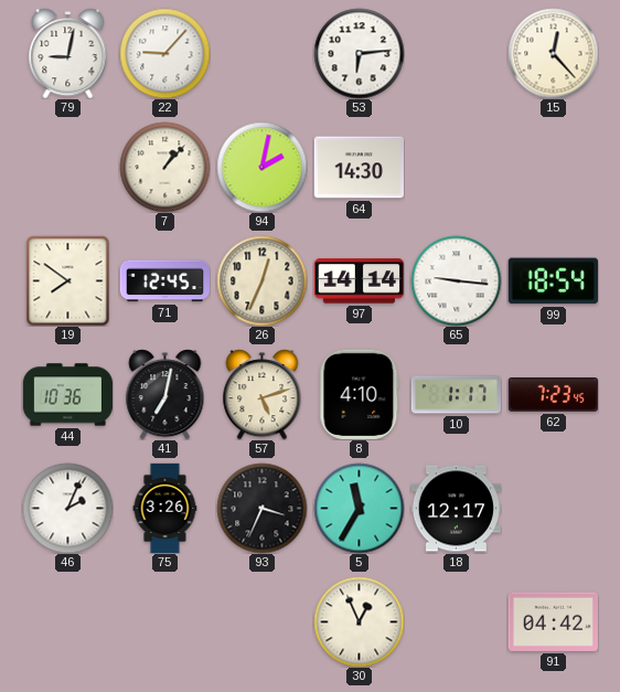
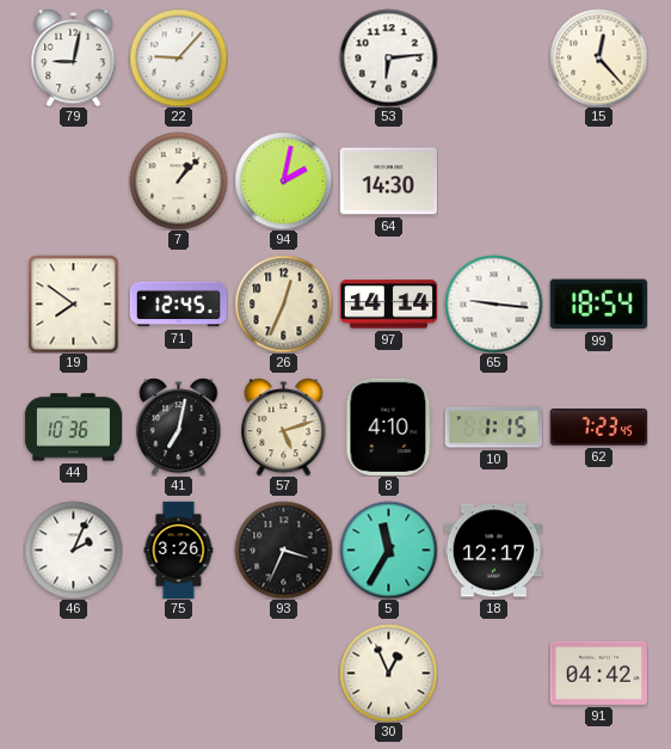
10: 1:17 -> 1:15
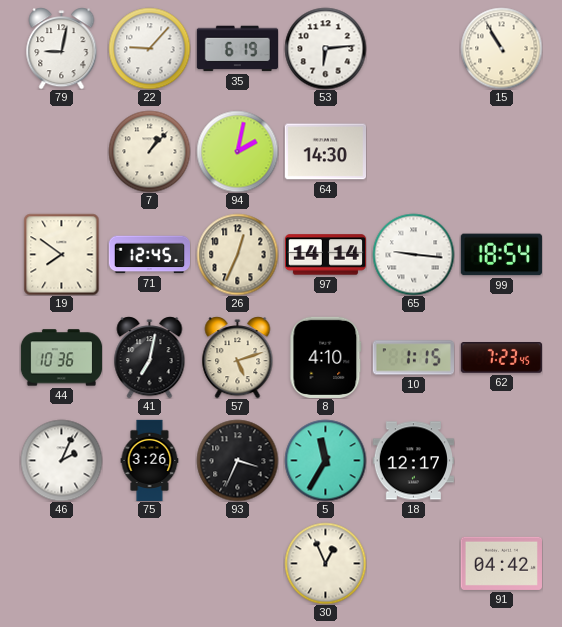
35: none -> 6:19
15: 12:23 -> 10:55
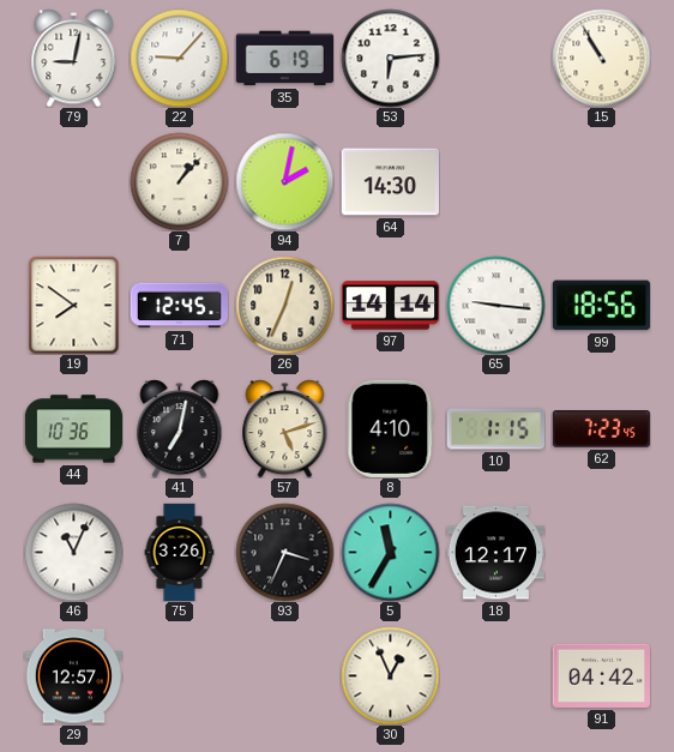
99: 18:54 -> 18:56
46: 2:04 -> 11:04
29: none -> 12:57
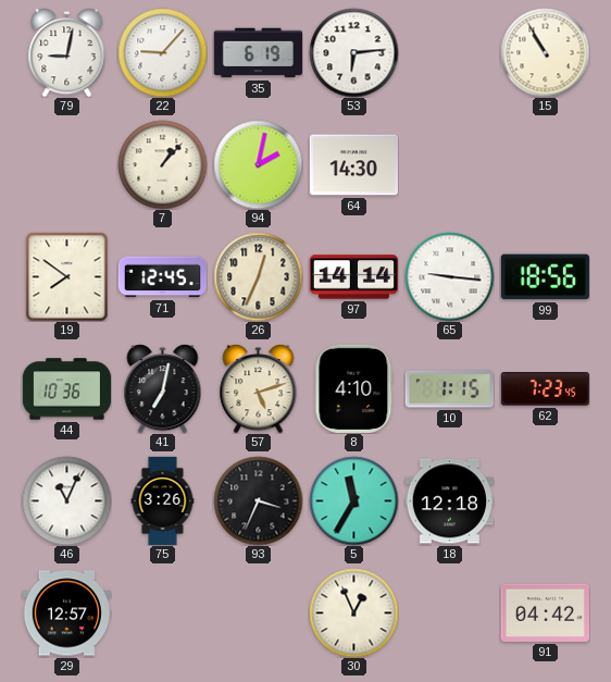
18: 12:17 -> 12:18
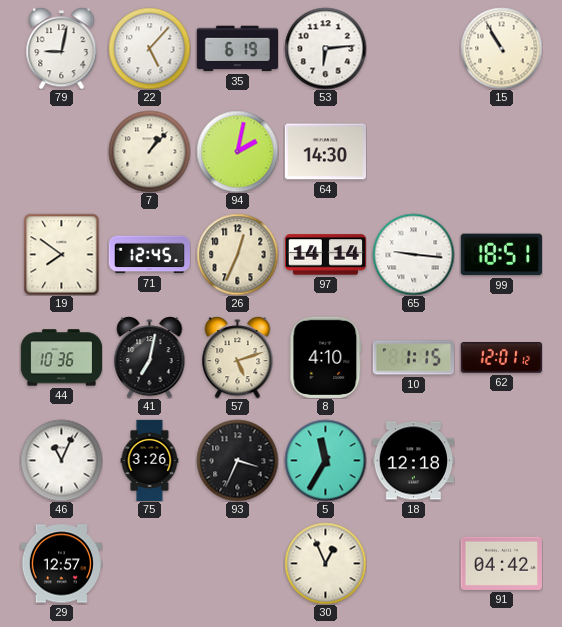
22: 9:07 -> 5:07
99: 18:56 -> 18:51
62: 7:23 -> 12:01
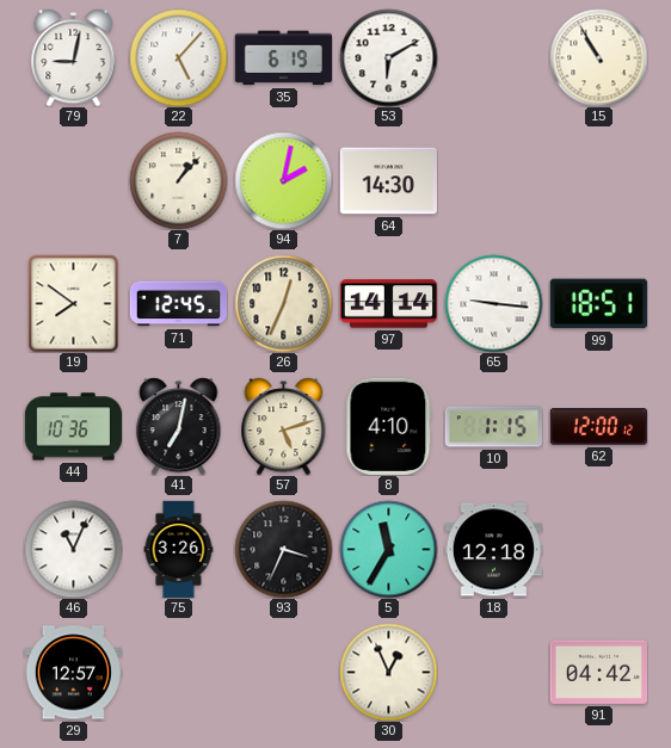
53: 6:14 -> 6:10
62: 12:01 -> 12:00
